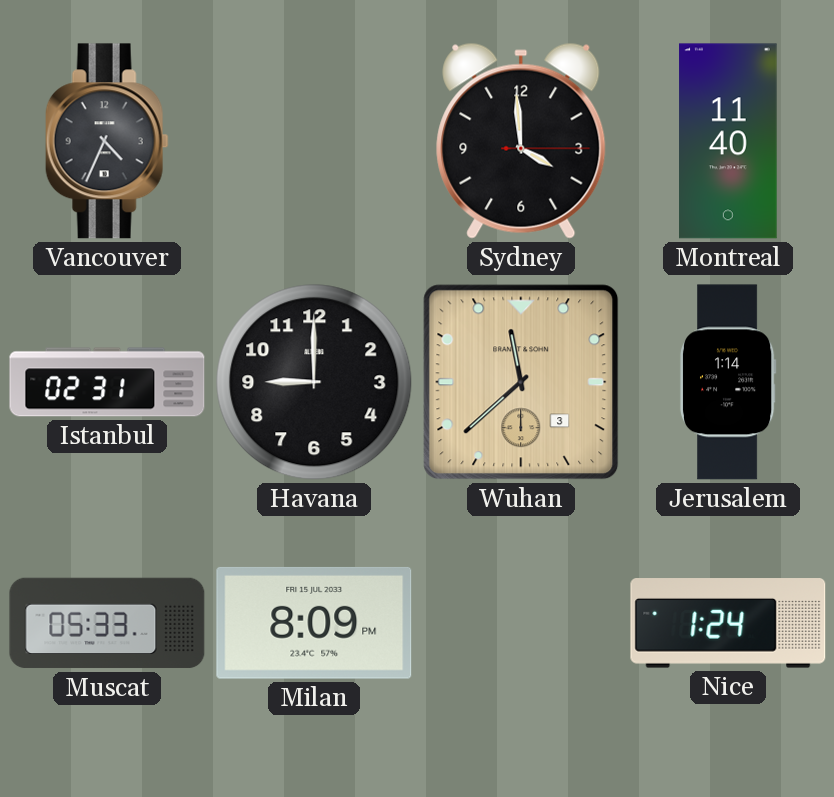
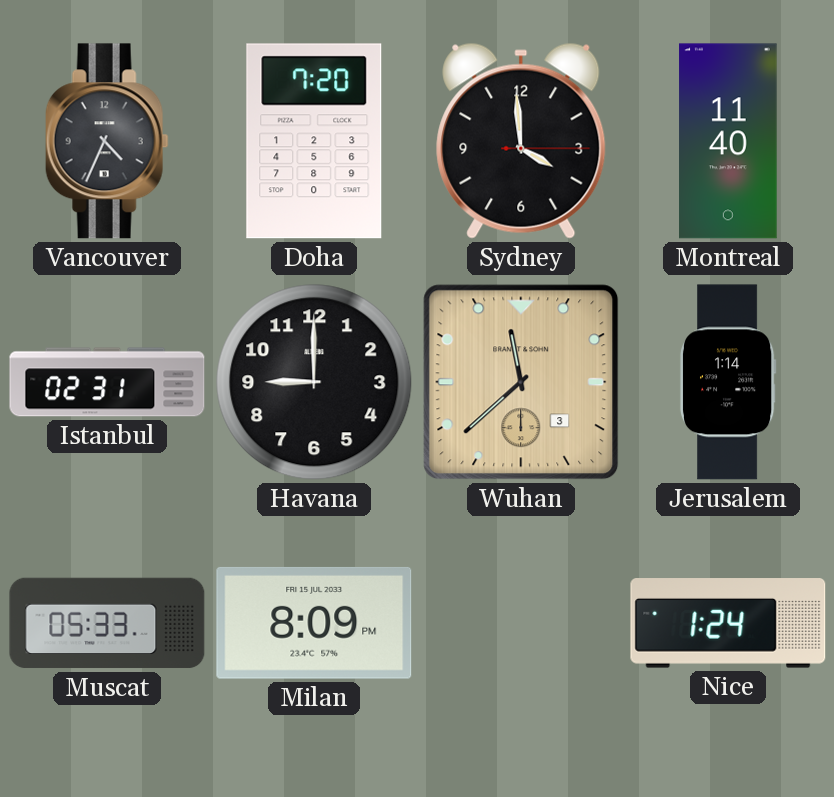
Doha: none -> 7:20
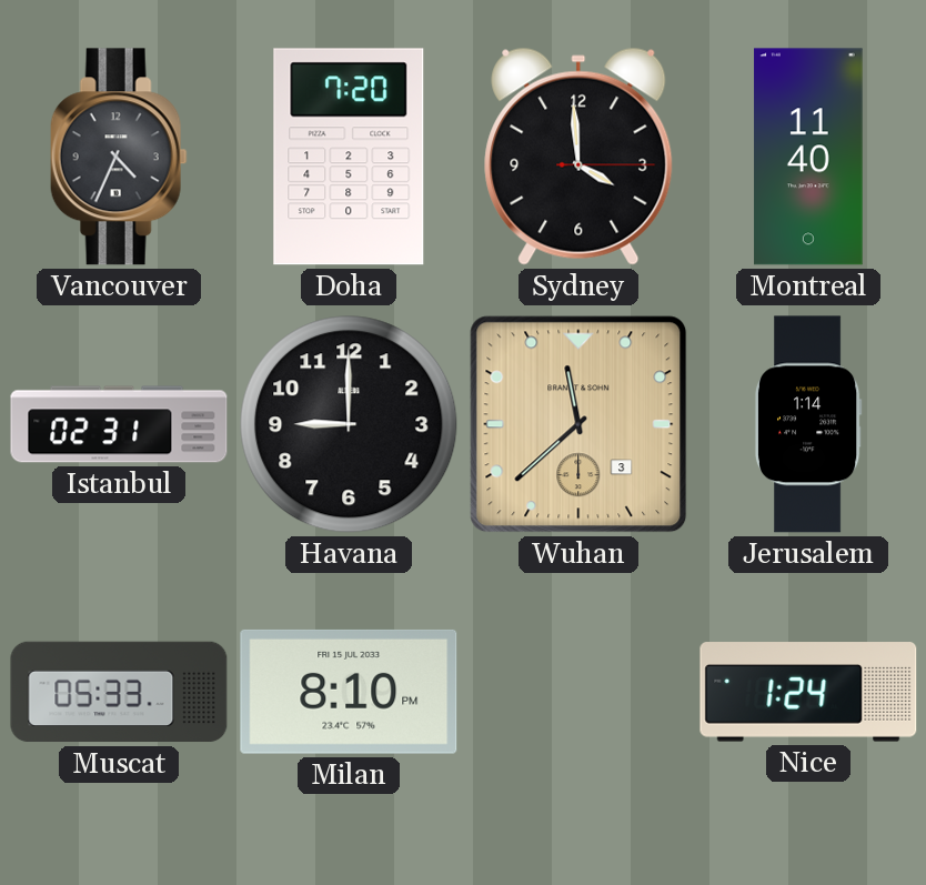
Milan: 8:09 -> 8:10
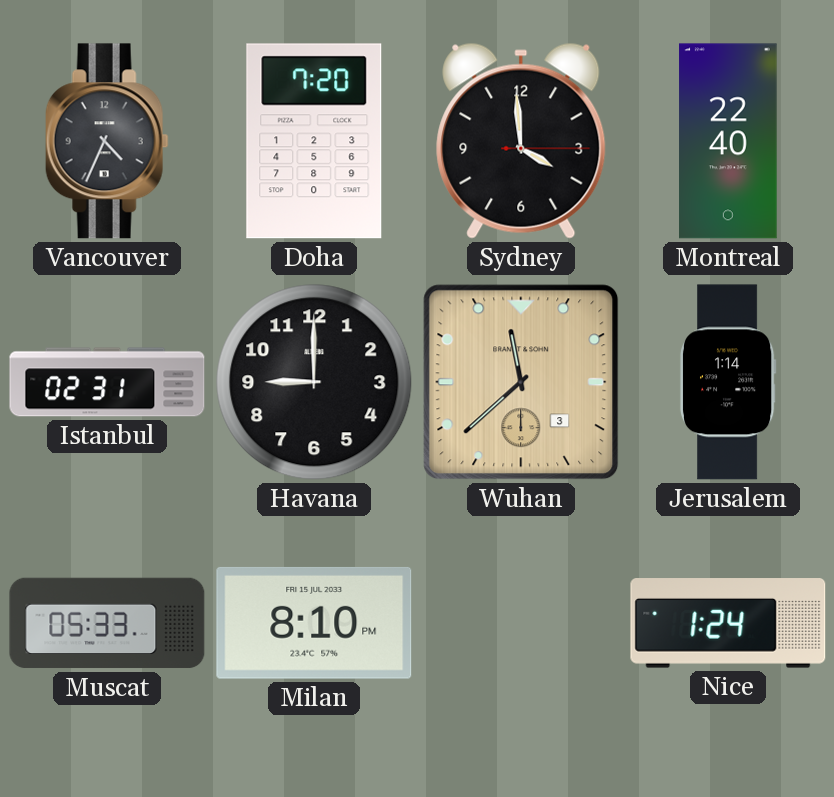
Montreal: 11:40 -> 22:40
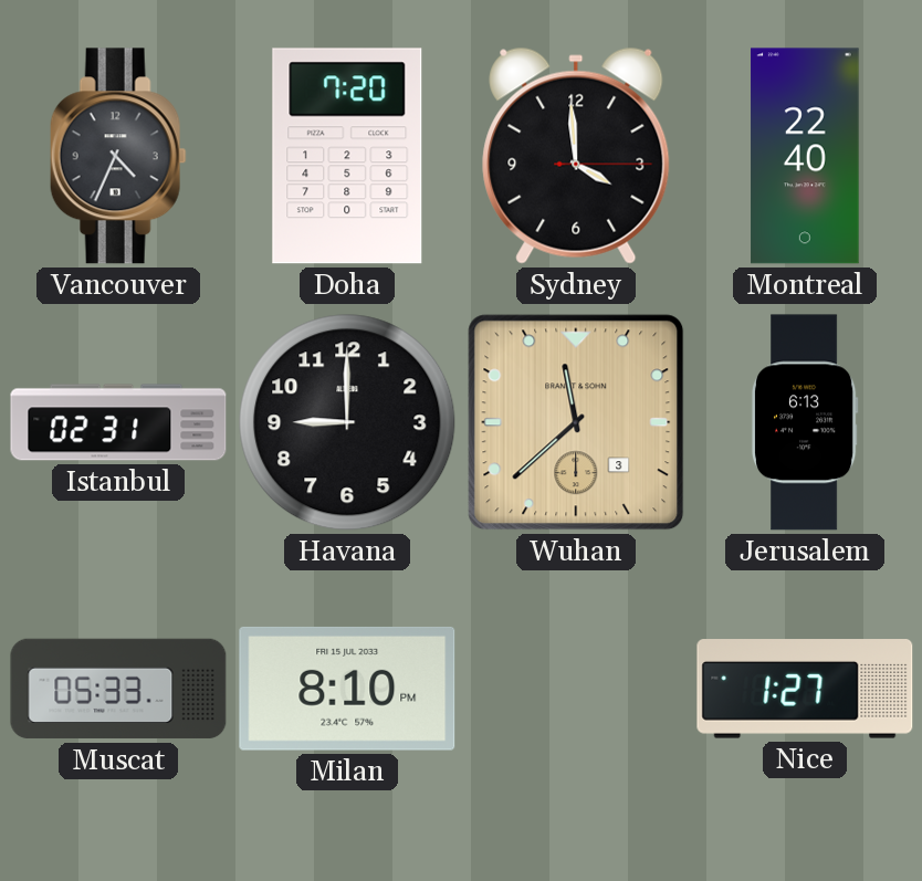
Jerusalem: 1:14 -> 6:13
Nice: 1:24 -> 1:27
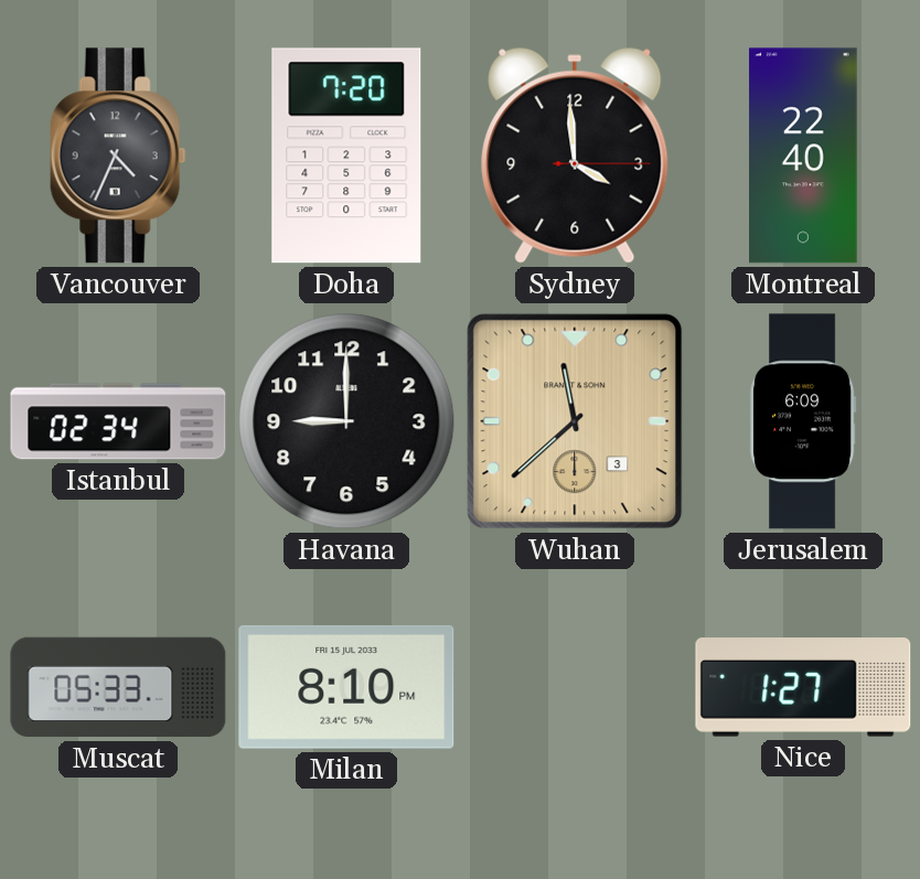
Istanbul: 02:31 -> 02:34
Jerusalem: 6:13 -> 6:09
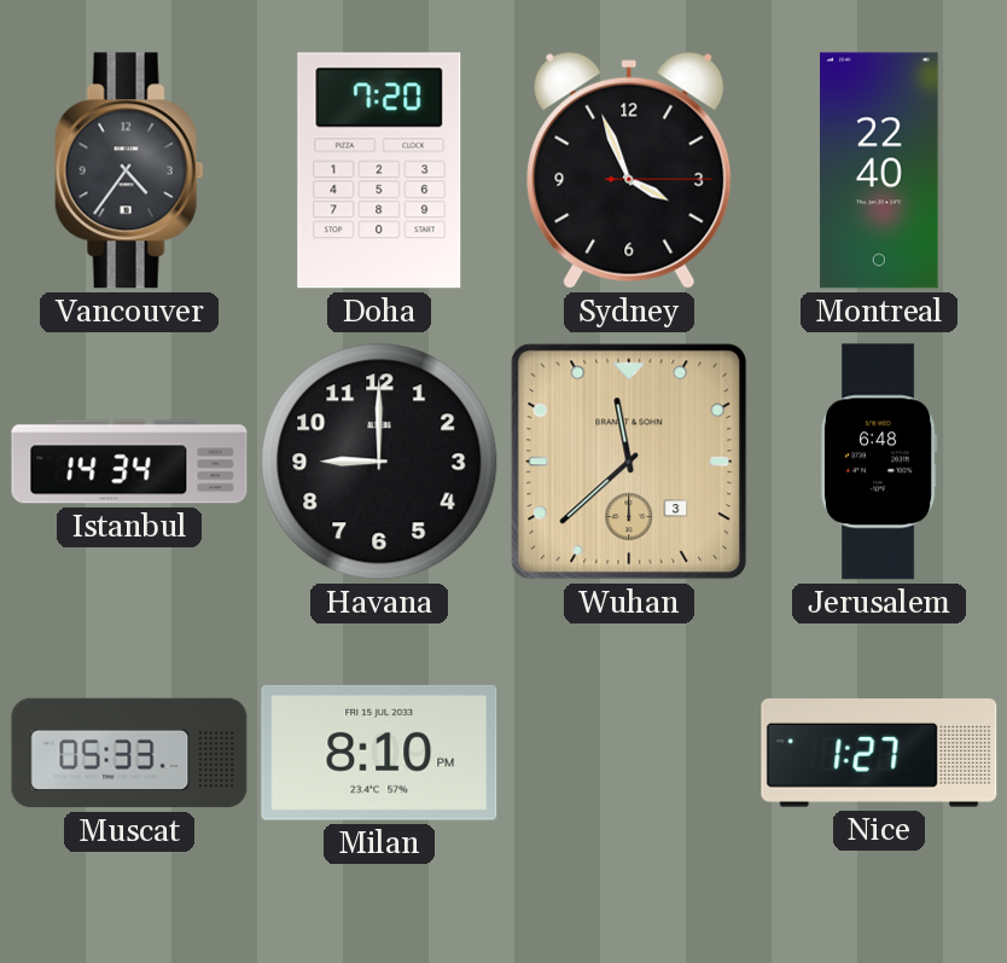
Vancouver: 4:34 -> 4:36
Sydney: 3:59 -> 3:56
Istanbul: 02:34 -> 14:34
Jerusalem: 6:09 -> 6:48
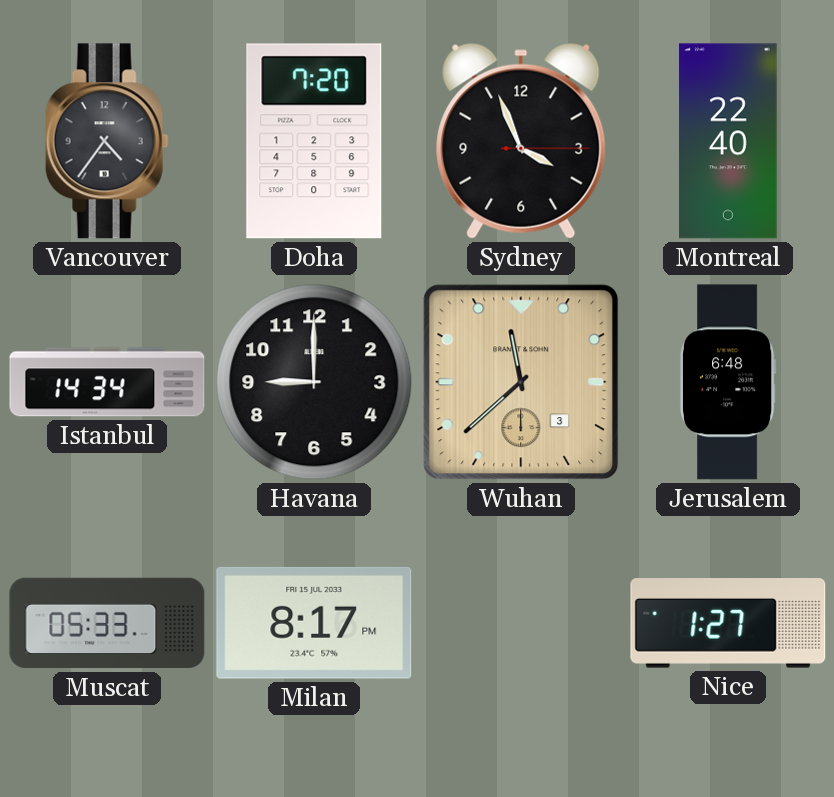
Milan: 8:10 -> 8:17
